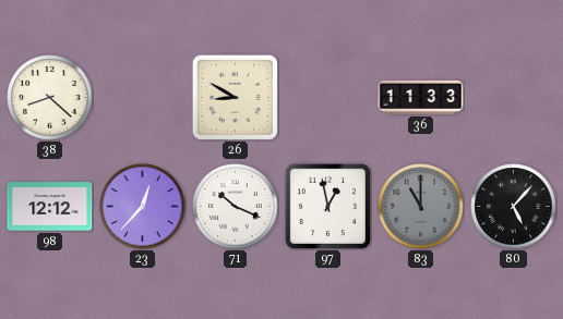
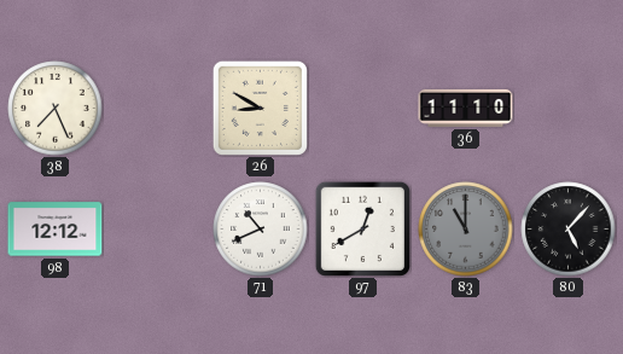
38: 8:22 -> 7:26
36: 11:33 -> 11:10
23: 12:37 -> none
71: 10:19 -> 10:41
97: 12:58 -> 12:40
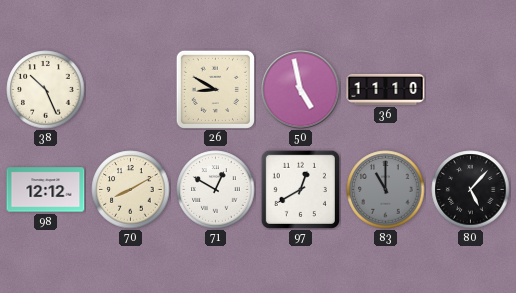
38: 7:26 -> 10:26
50: none -> 4:58
70: none -> 8:10
71: 10:41 -> 12:50
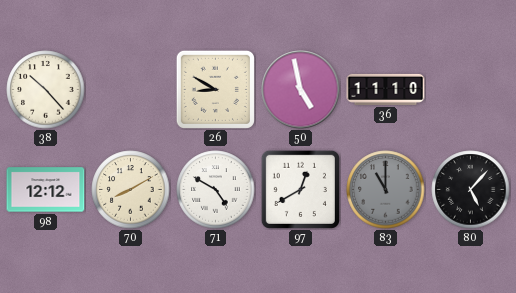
38: 10:26 -> 10:23
71: 12:50 -> 4:50
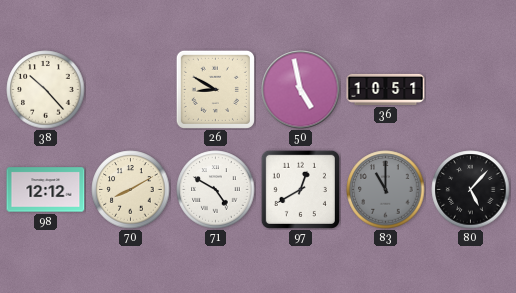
36: 11:10 -> 10:51
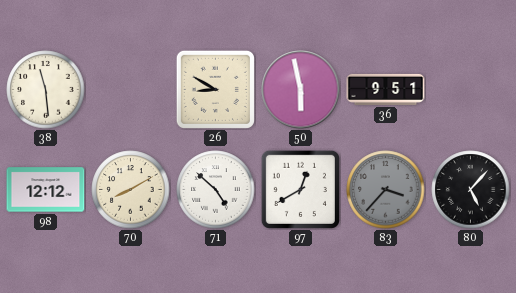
38: 10:23 -> 11:29
50: 4:58 -> 5:58
36: 10:51 -> 9:51
71: 4:50 -> 4:52
83: 11:00 -> 3:37
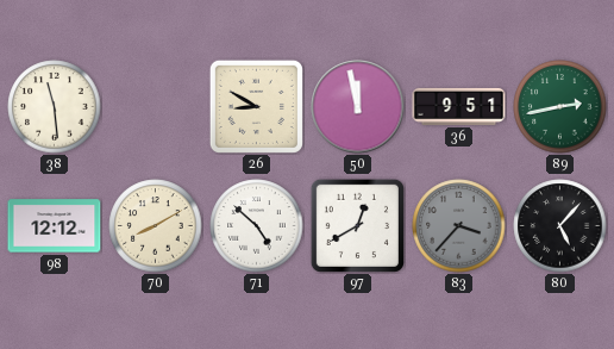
50: 5:58 -> 11:58
89: none -> 2:43
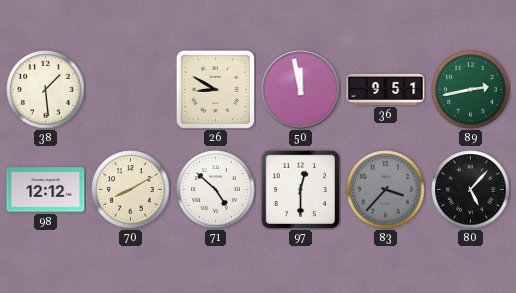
38: 11:29 -> 1:29
97: 12:40 -> 12:30
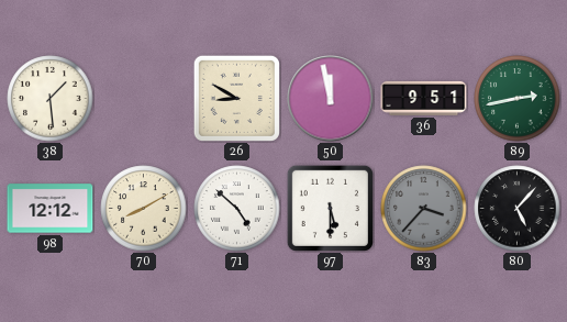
97: 12:30 -> 5:30
